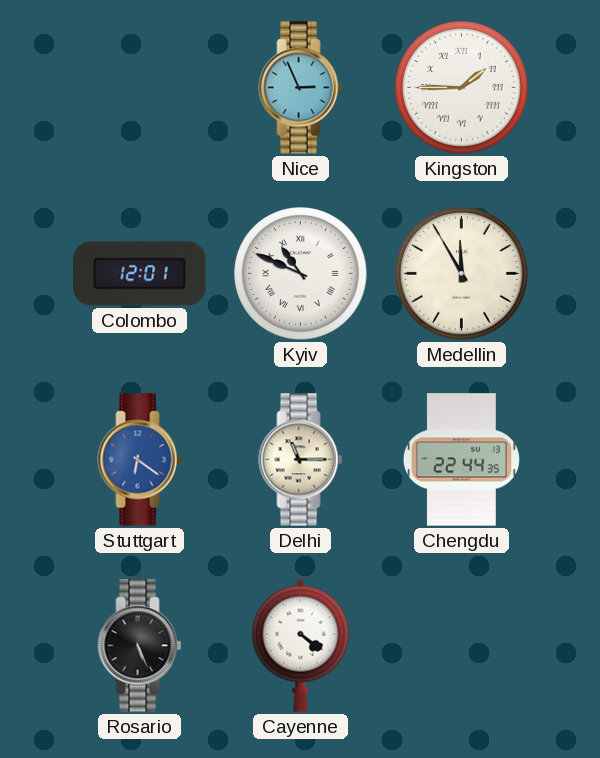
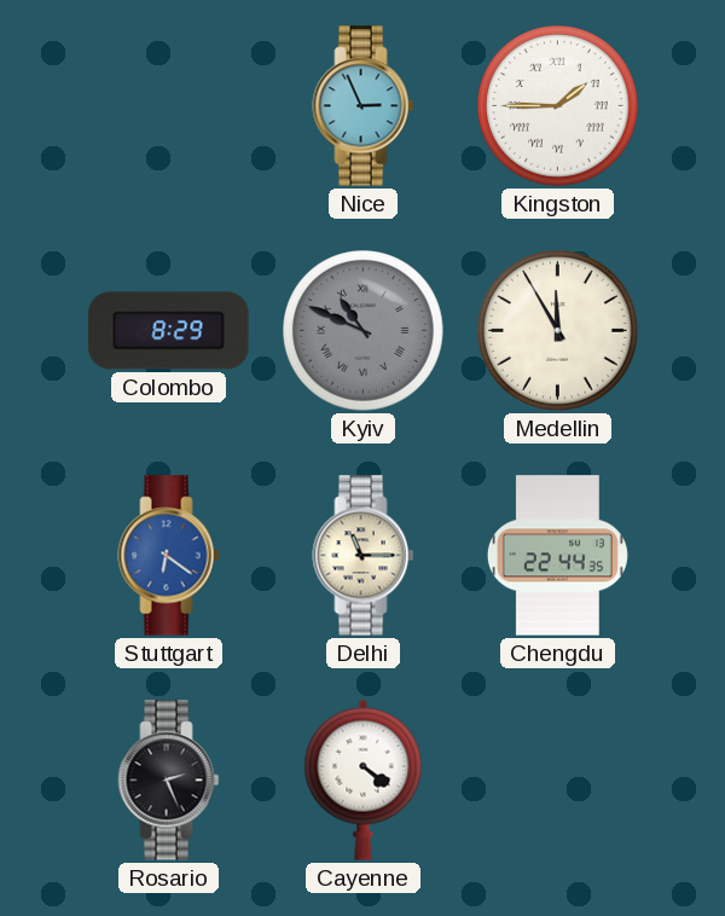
Colombo: 12:01 -> 8:29
Kyiv dial: white -> grey
Rosario: 5:26 -> 2:26
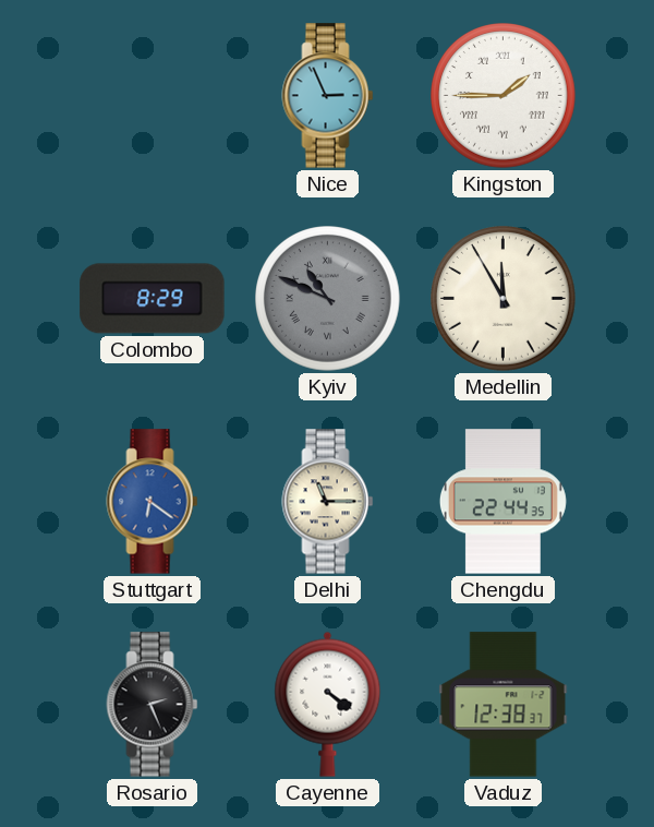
Vaduz: none -> 12:38
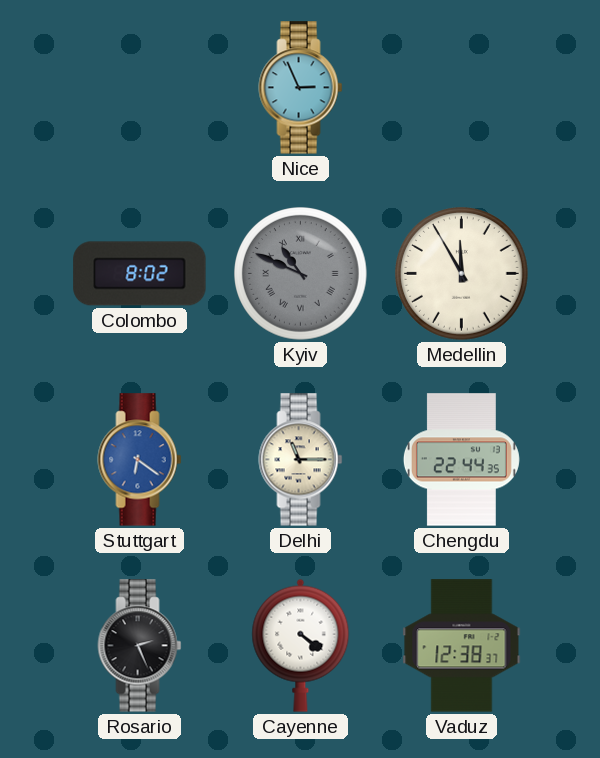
Kingston: 1:45 -> none
Colombo: 8:29 -> 8:02
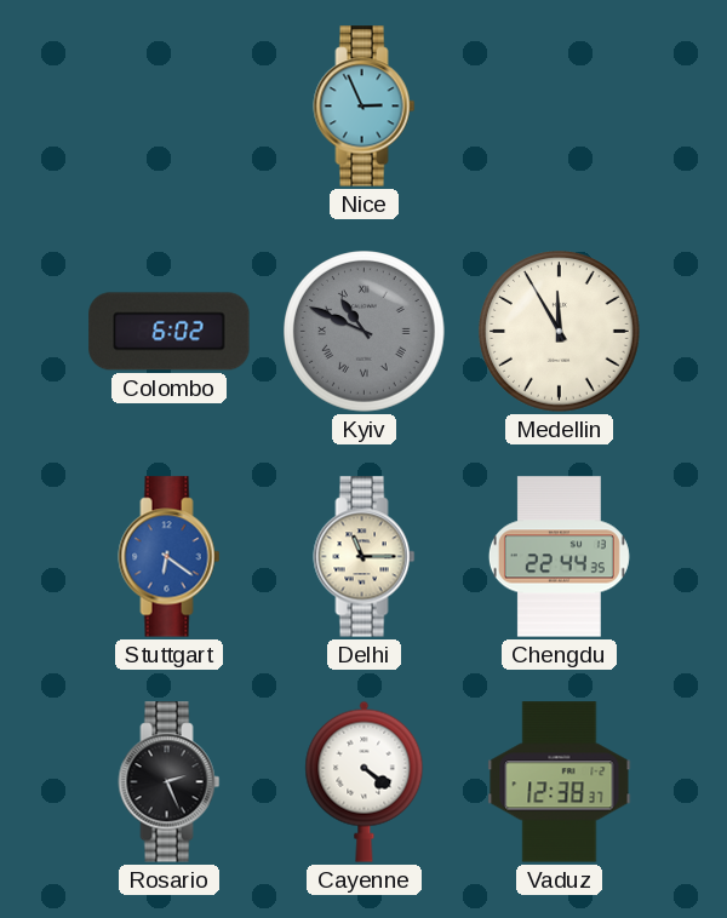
Colombo: 8:02 -> 6:02
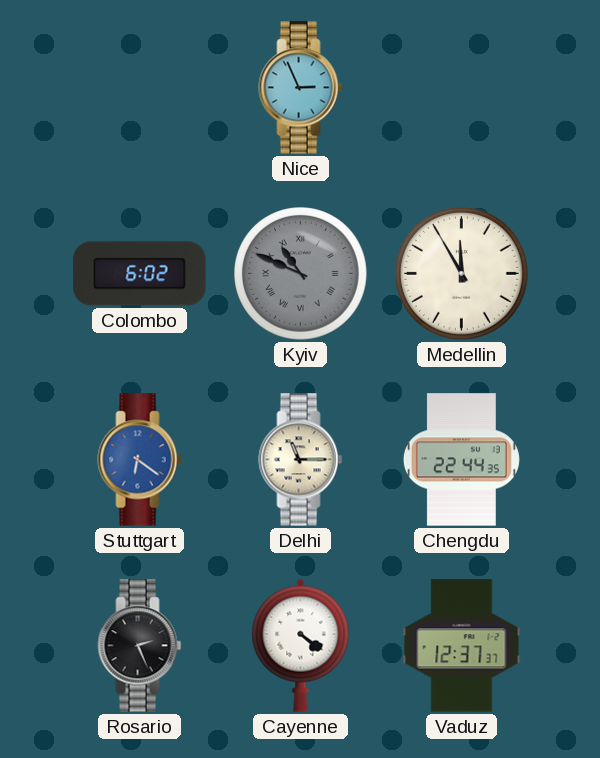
Vaduz: 12:38 -> 12:37
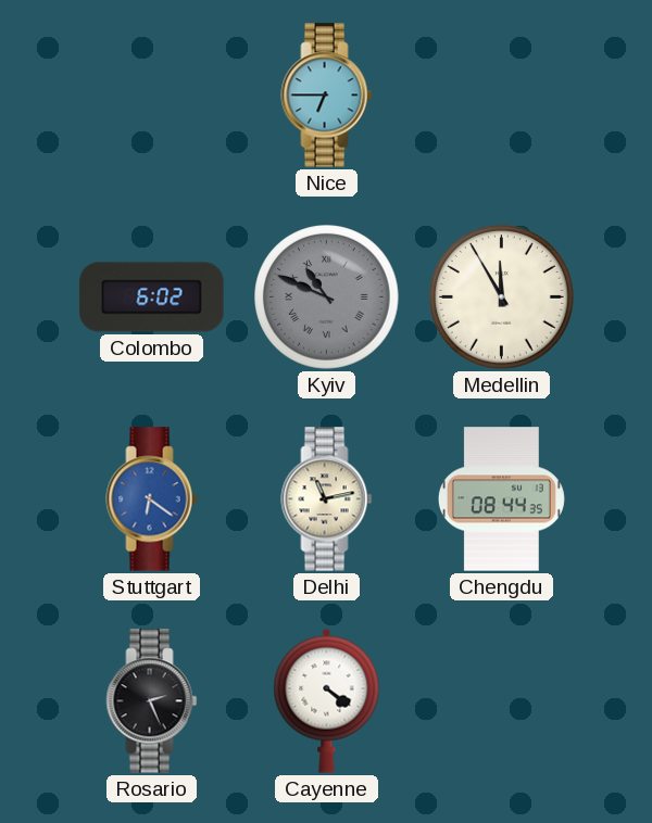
Nice: 2:56 -> 6:45
Delhi: 11:15 -> 11:13
Chengdu: 22:44 -> 08:44
Vaduz: 12:37 -> none
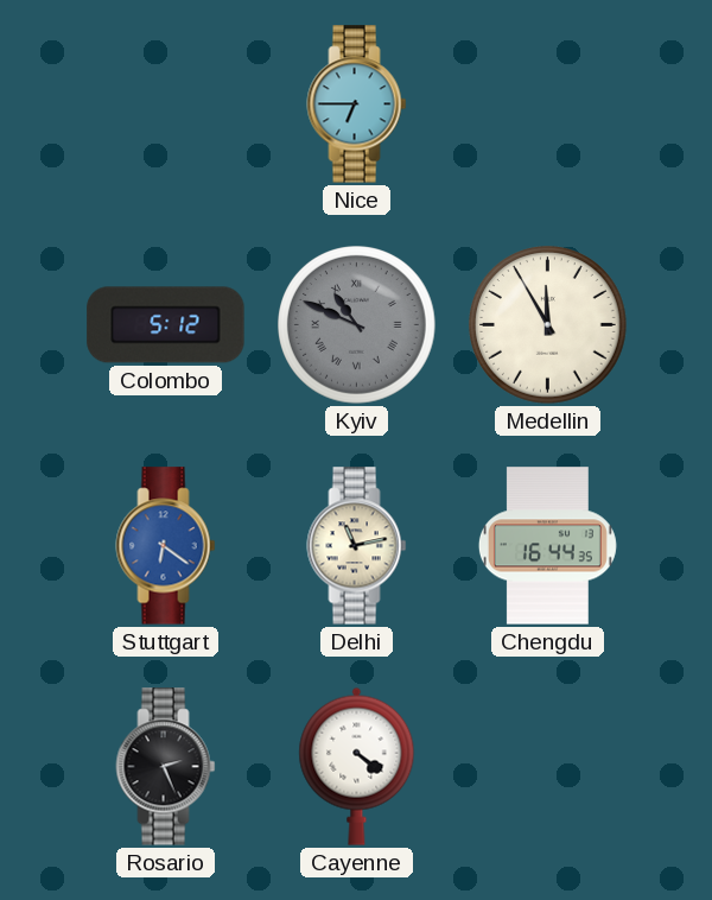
Colombo: 6:02 -> 5:12
Chengdu: 08:44 -> 16:44
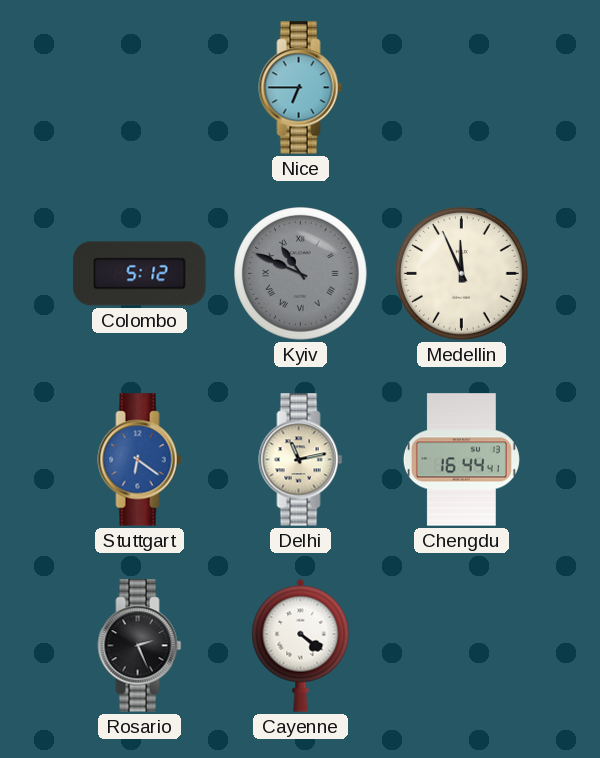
Medellin: 11:55 -> 11:56
Chengdu: 16:44:35 -> 16:44:41
